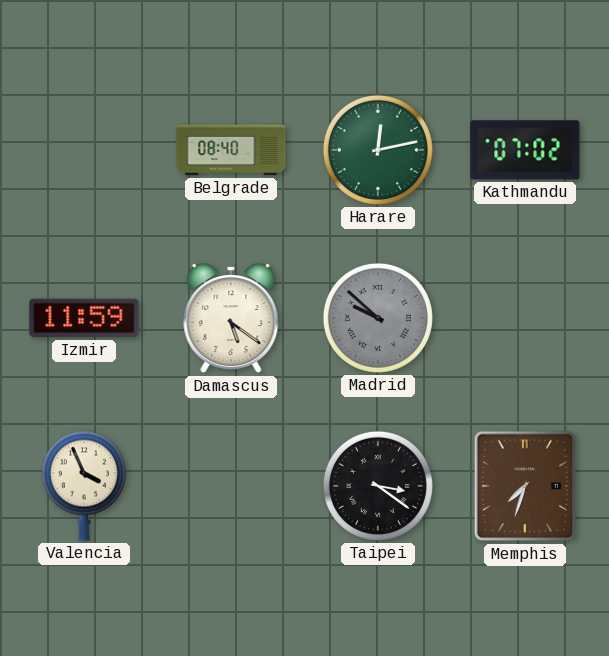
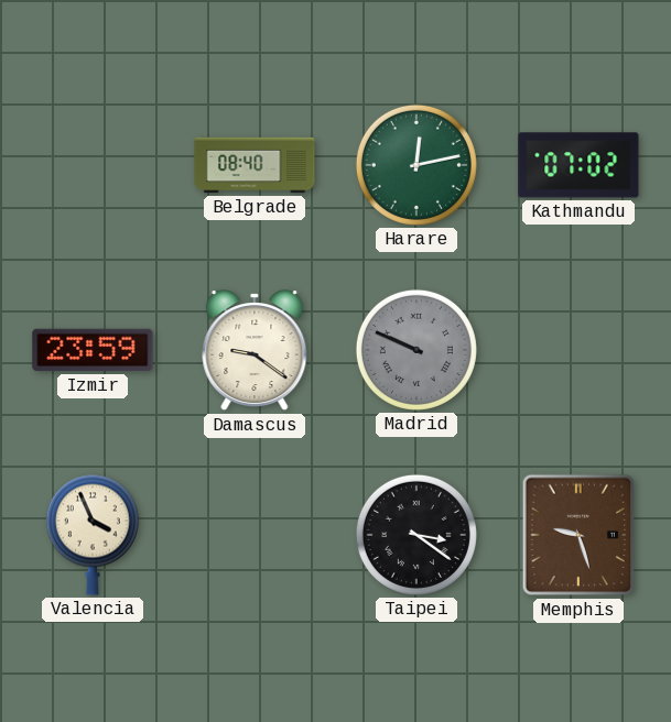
Izmir: 11:59 -> 23:59
Damascus: 5:21 -> 9:21
Madrid: 9:52 -> 9:49
Memphis: 7:33 -> 9:27
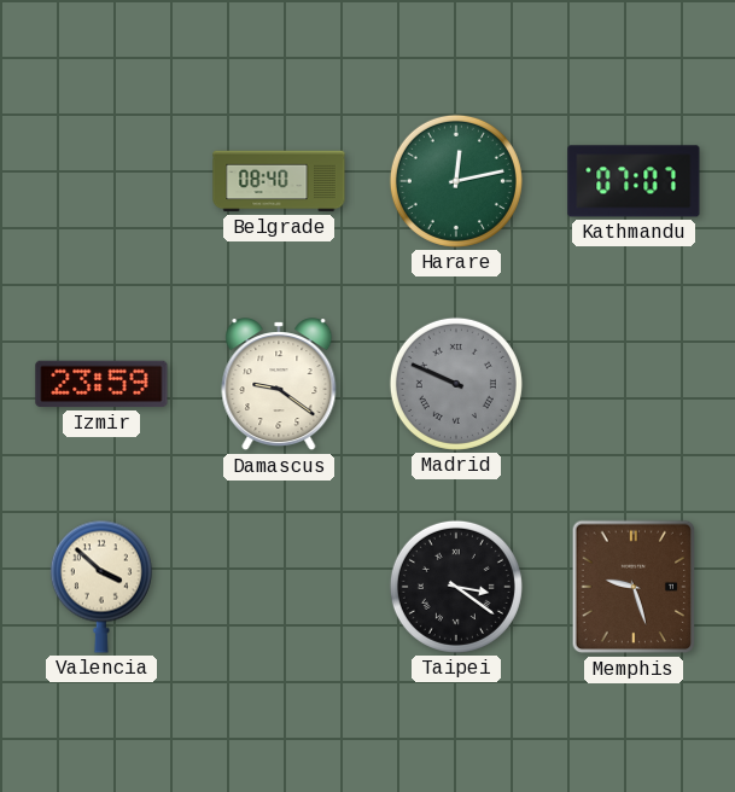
Kathmandu: 07:02 -> 07:07
Valencia: 3:56 -> 3:52
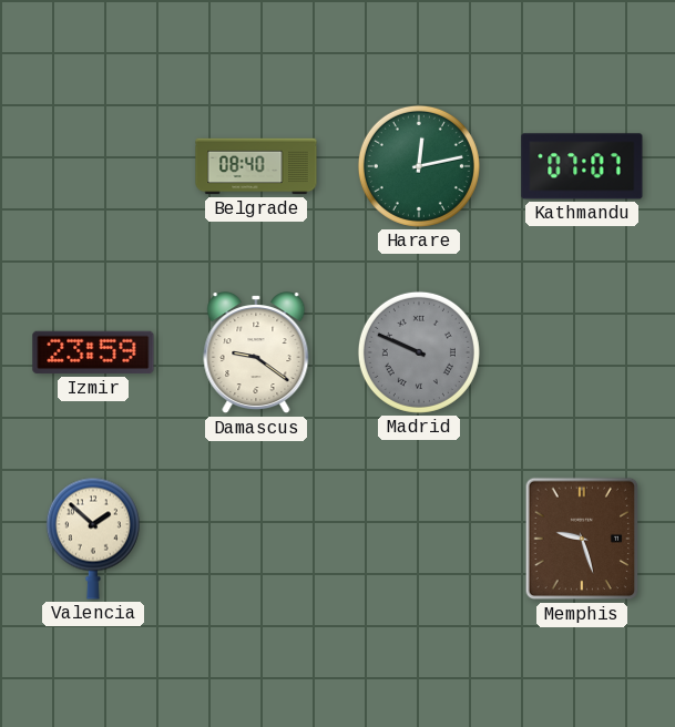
Valencia: 3:52 -> 1:52
Taipei: 3:21 -> none
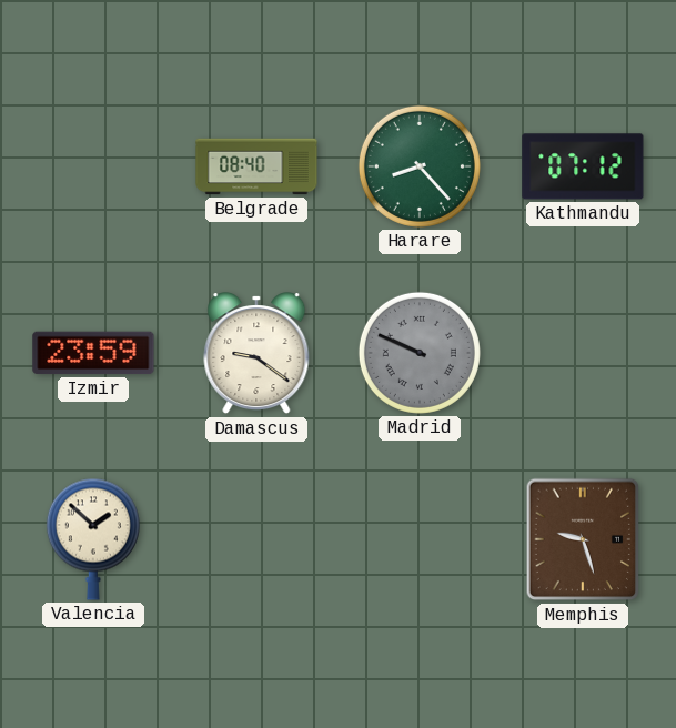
Harare: 12:13 -> 8:23
Kathmandu: 07:07 -> 07:12
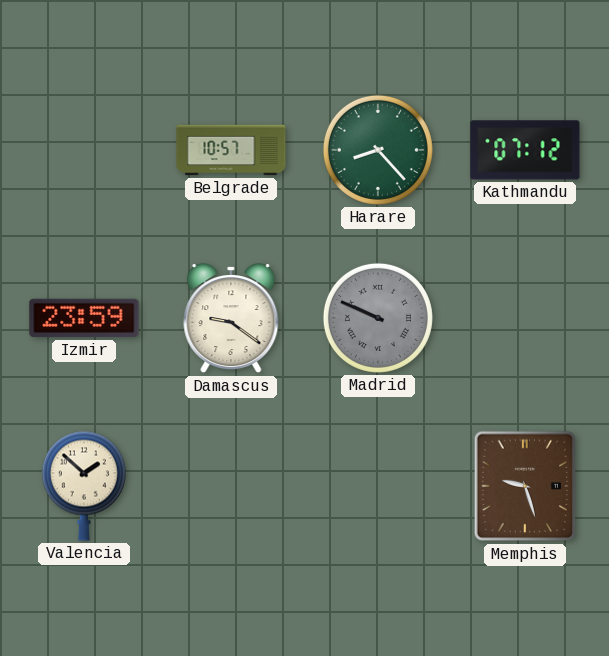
Belgrade: 08:40 -> 10:57
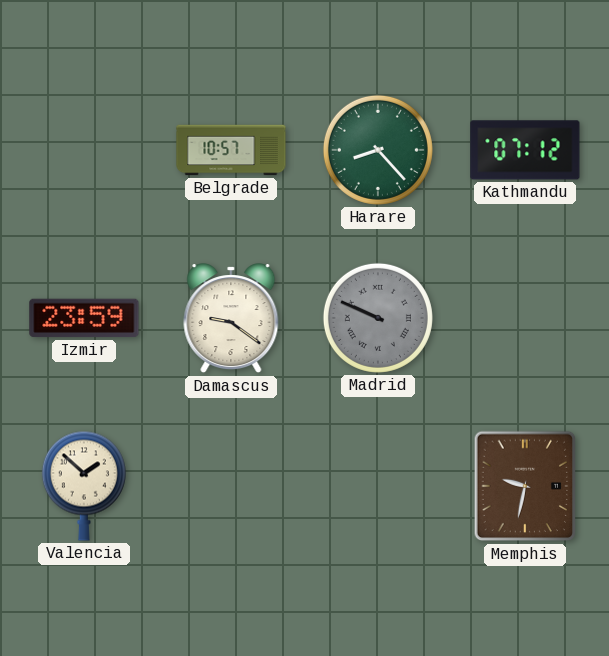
Memphis: 9:27 -> 9:32
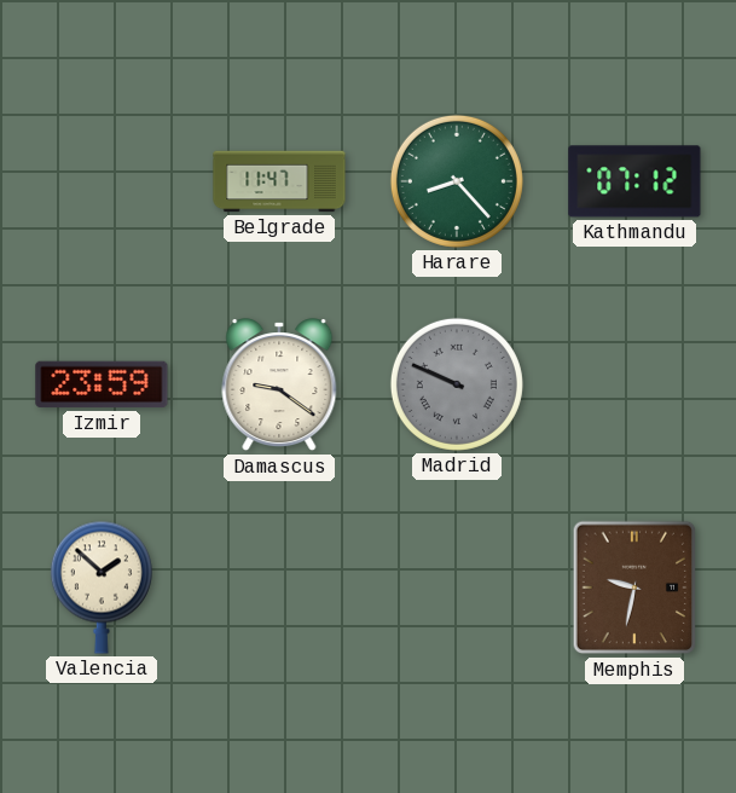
Belgrade: 10:57 -> 11:47
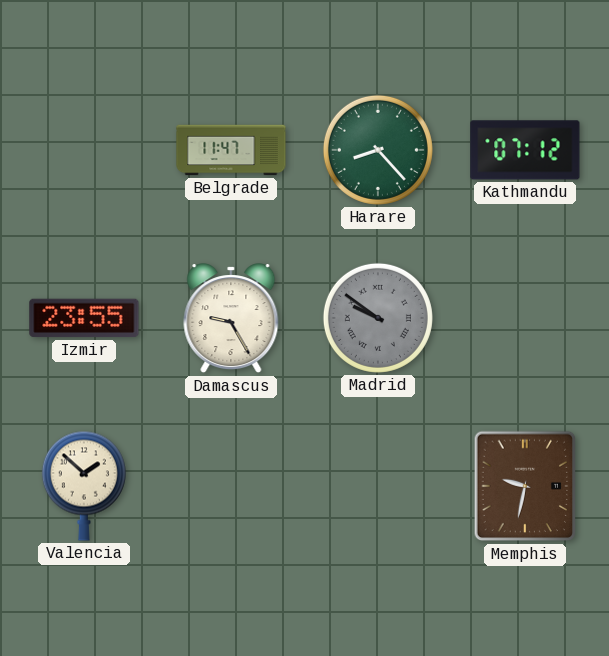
Izmir: 23:59 -> 23:55
Damascus: 9:21 -> 9:25
Madrid: 9:49 -> 9:51
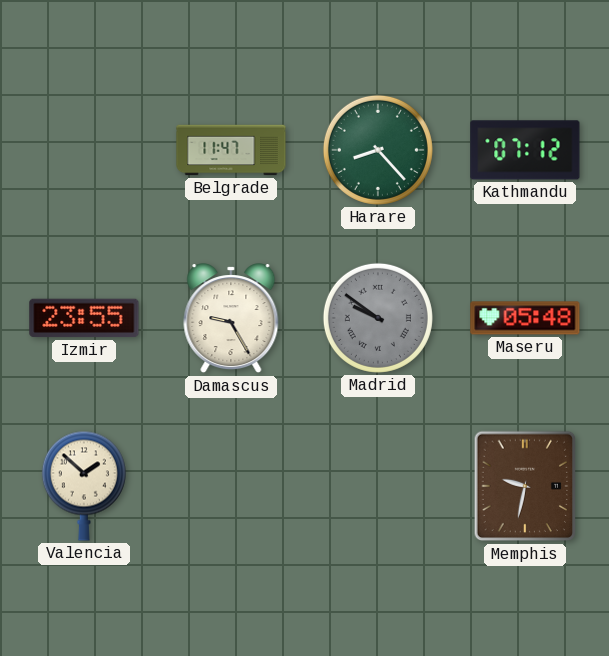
Maseru: none -> 05:48
